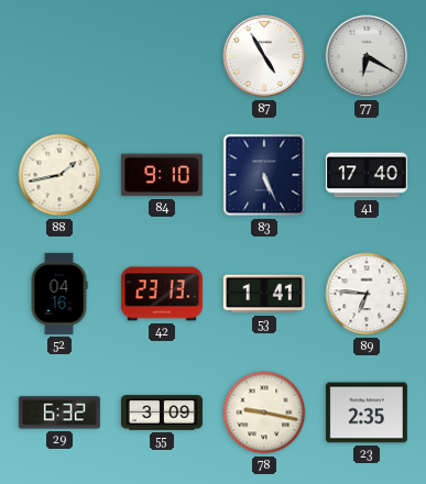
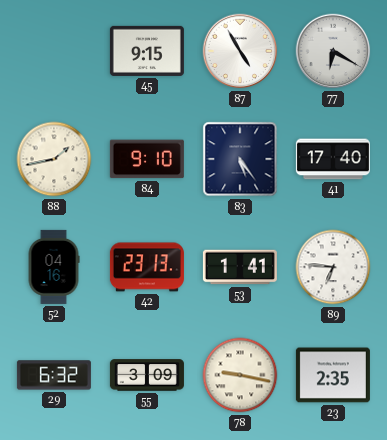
45: none -> 9:15
83: 5:26 -> 5:24
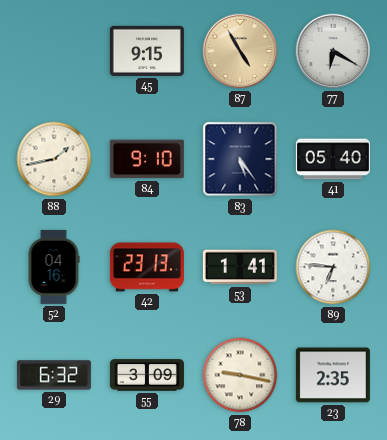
87 dial: white -> champagne
41: 17:40 -> 05:40
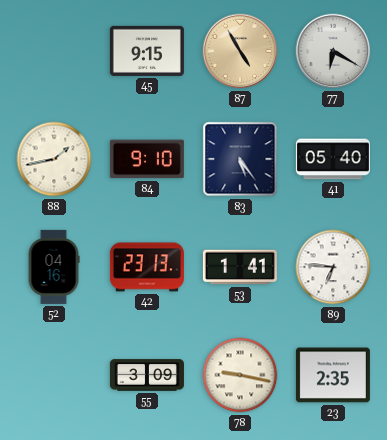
29: 6:32 -> none
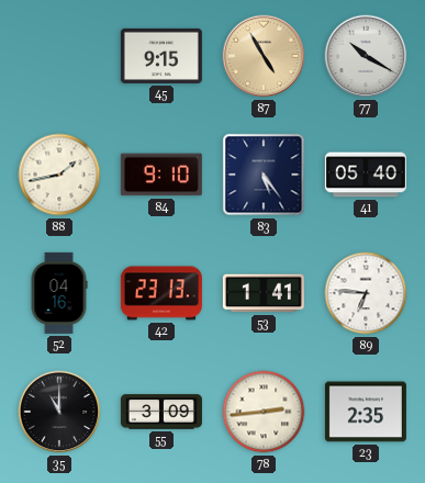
77: 6:20 -> 10:20
35: none -> 11:00
78: 9:17 -> 2:44
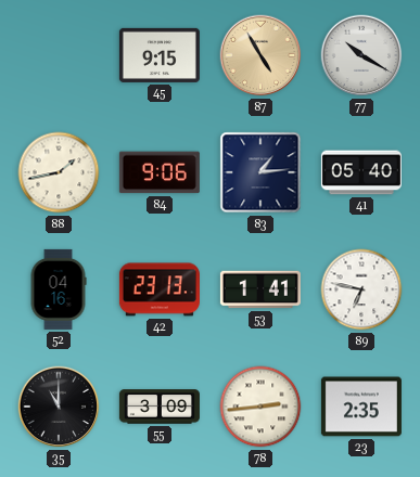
84: 9:10 -> 9:06
83: 5:24 -> 1:14
89: 6:46 -> 6:47
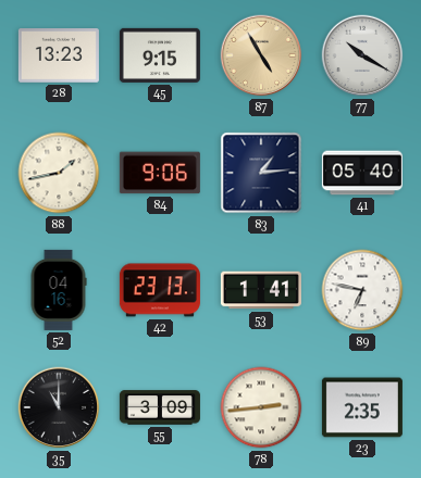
28: none -> 13:23
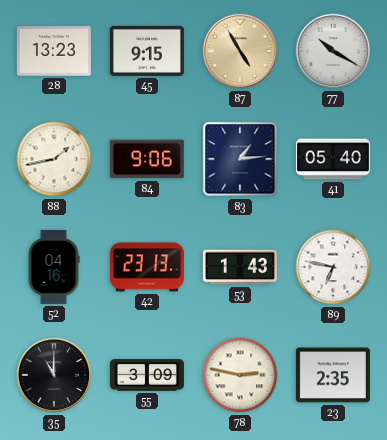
53: 1:41 -> 1:43
78: 2:44 -> 2:47
